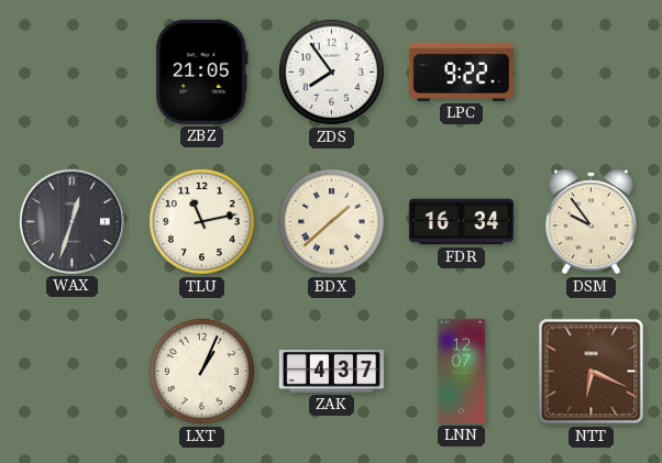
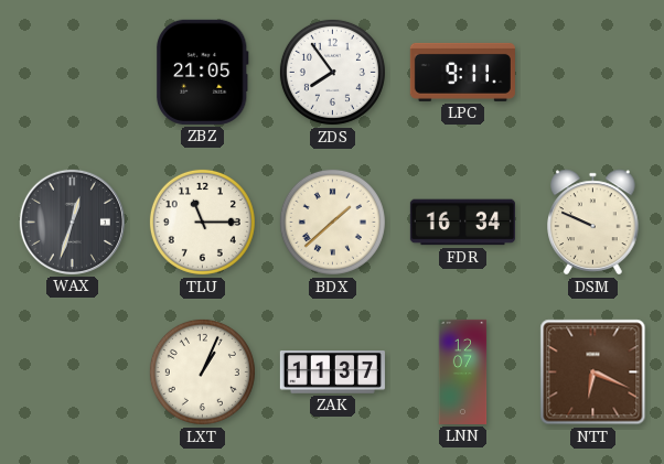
LPC: 9:22 -> 9:11
TLU: 11:13 -> 11:15
DSM: 9:54 -> 9:49
ZAK: 4:37 -> 11:37
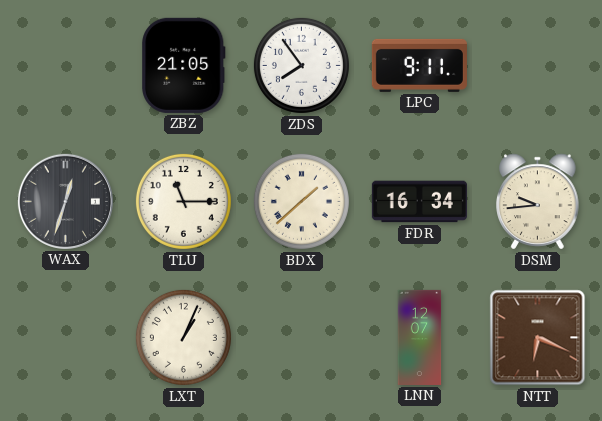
DSM: 9:49 -> 9:44
ZAK: 11:37 -> none
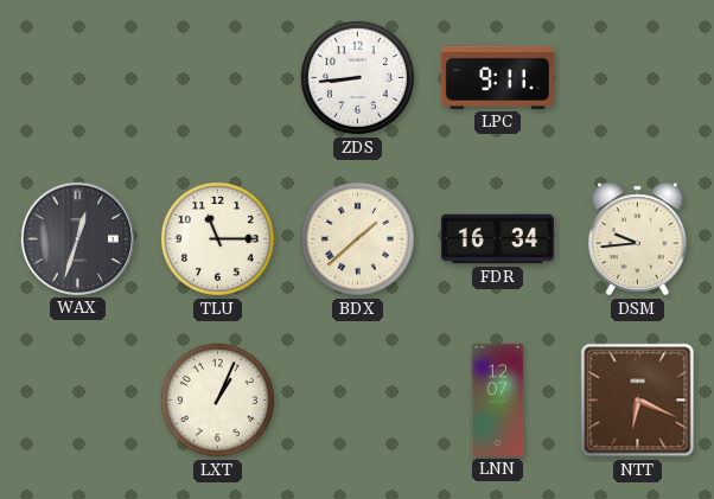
ZBZ: 21:05 -> none
ZDS: 7:54 -> 8:44
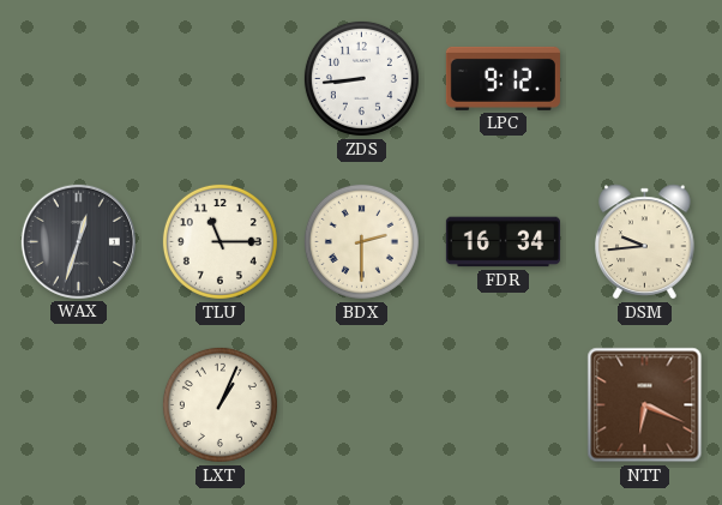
LPC: 9:11 -> 9:12
BDX: 1:38 -> 2:30
LNN: 12:07 -> none
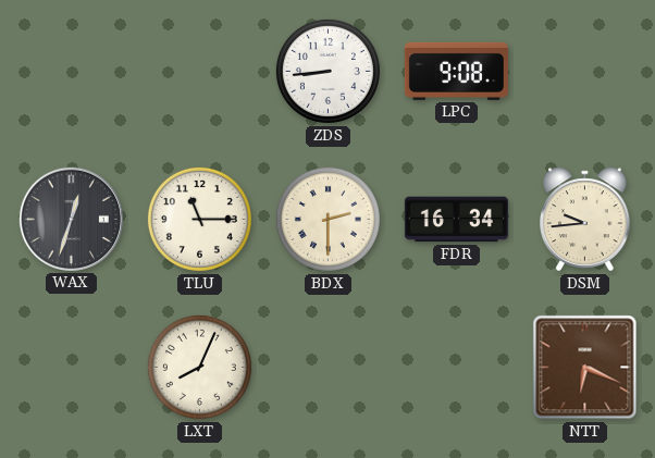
LPC: 9:12 -> 9:08
LXT: 1:04 -> 8:04
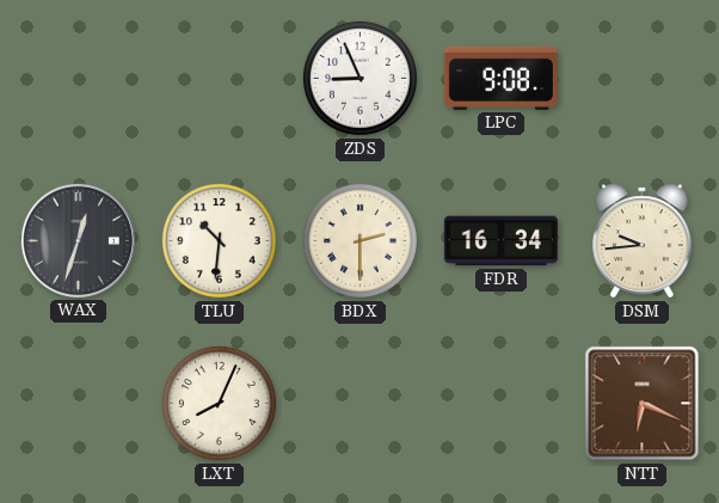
ZDS: 8:44 -> 8:56
TLU: 11:15 -> 10:31
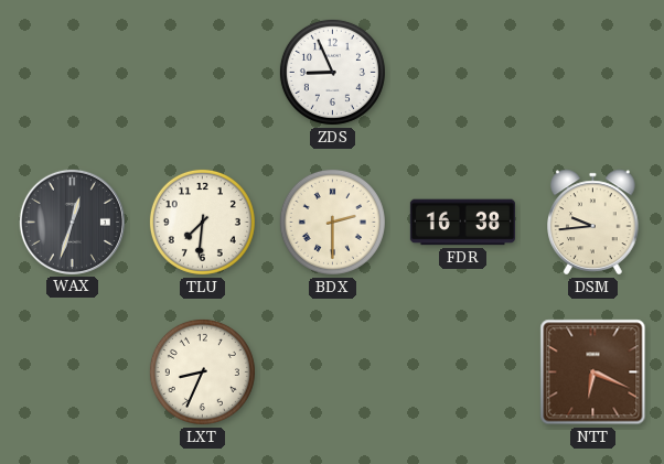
LPC: 9:08 -> none
TLU: 10:31 -> 7:31
FDR: 16:34 -> 16:38
LXT: 8:04 -> 8:34
